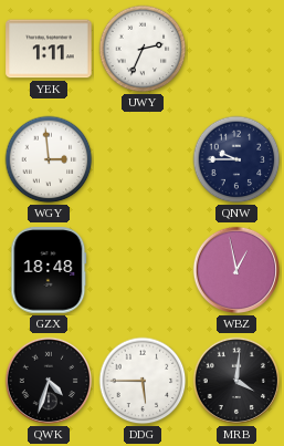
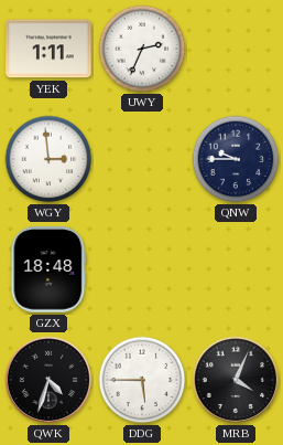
WBZ: 12:58 -> none
MRB: 4:01 -> 4:04
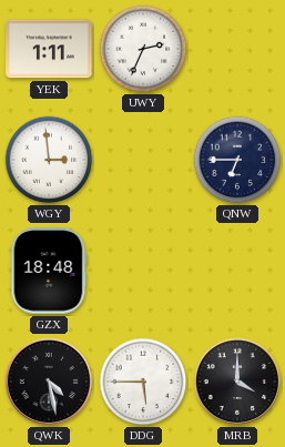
QNW: 9:45 -> 6:45
QWK: 4:33 -> 4:28
MRB: 4:04 -> 4:00
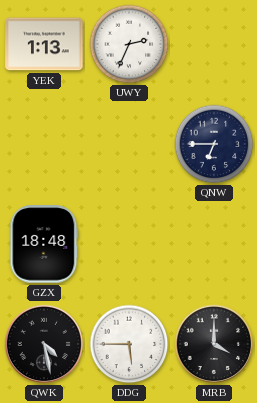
YEK: 1:11 -> 1:13
WGY: 2:59 -> none
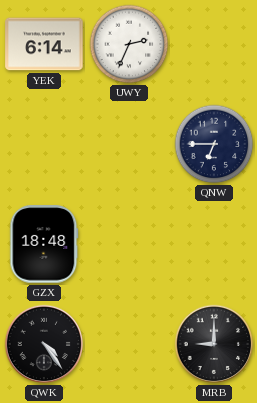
YEK: 1:13 -> 6:14
QWK: 4:28 -> 4:24
DDG: 5:45 -> none
MRB: 4:00 -> 9:00
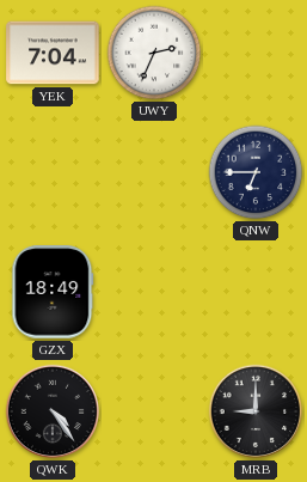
YEK: 6:14 -> 7:04
GZX: 18:48 -> 18:49
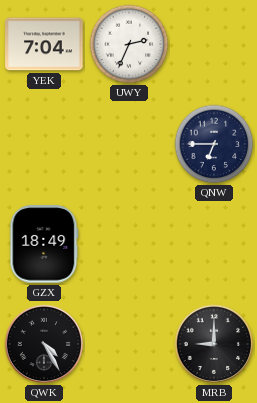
QWK: 4:24 -> 4:25
